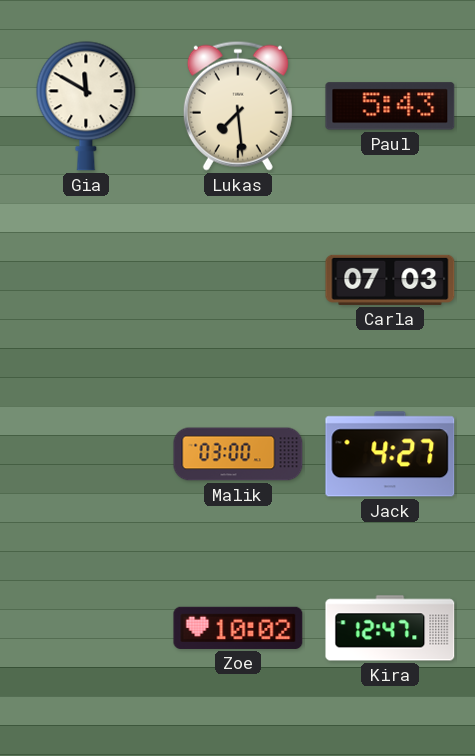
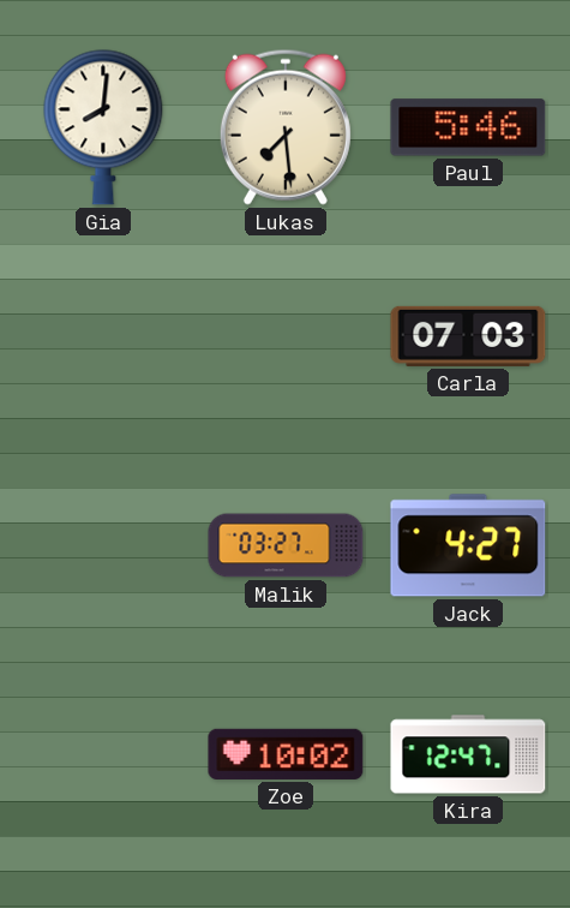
Gia: 11:50 -> 8:01
Paul: 5:43 -> 5:46
Malik: 03:00 -> 03:27
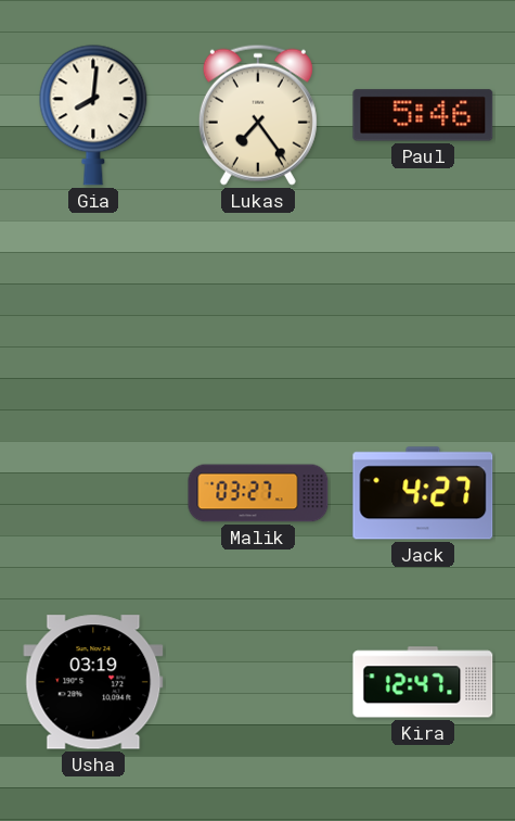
Lukas: 7:29 -> 7:24
Carla: 07:03 -> none
Usha: none -> 03:19
Zoe: 10:02 -> none
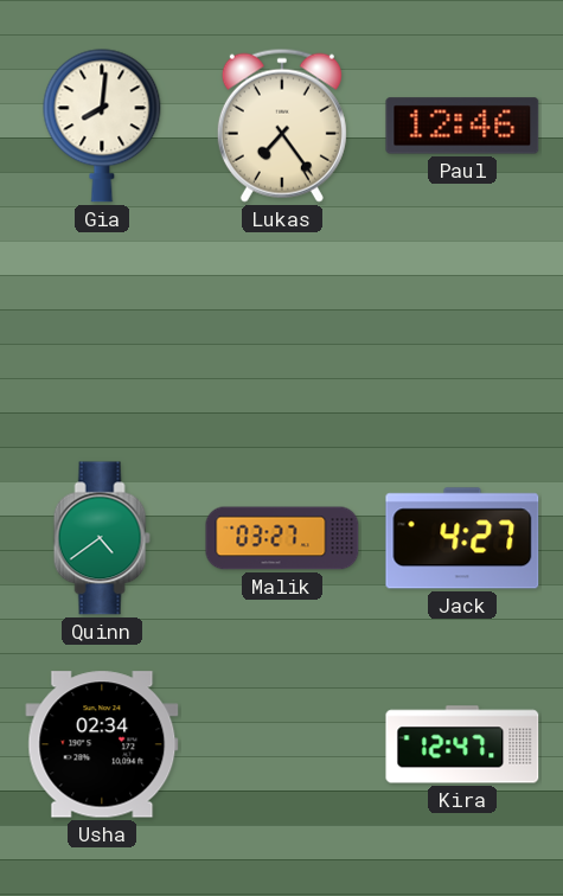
Paul: 5:46 -> 12:46
Quinn: none -> 4:39
Usha: 03:19 -> 02:34
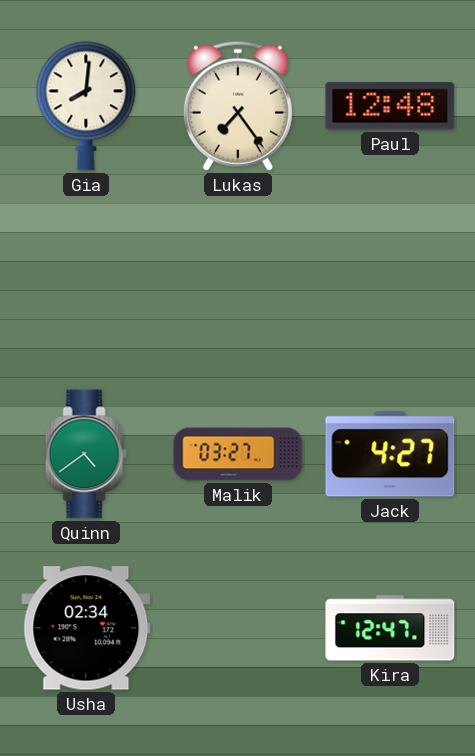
Paul: 12:46 -> 12:48
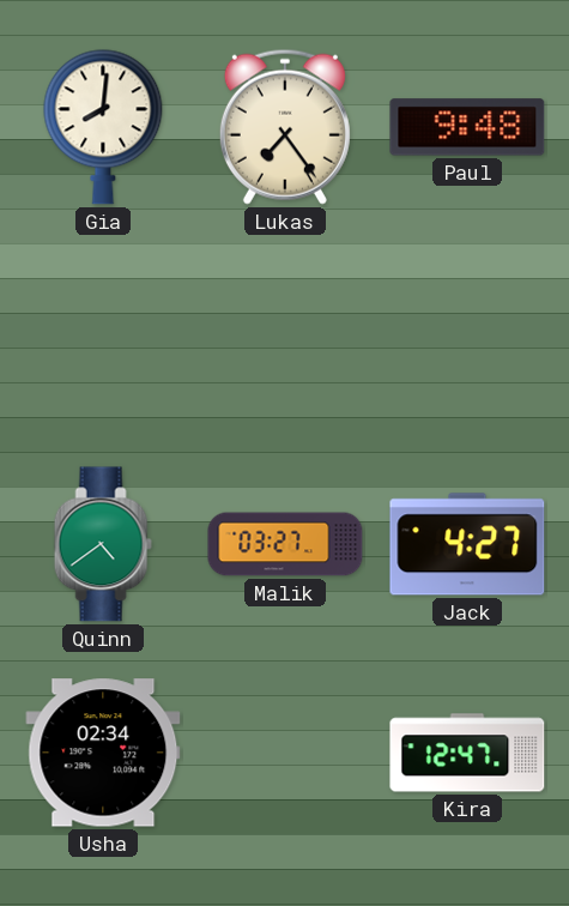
Paul: 12:48 -> 9:48
